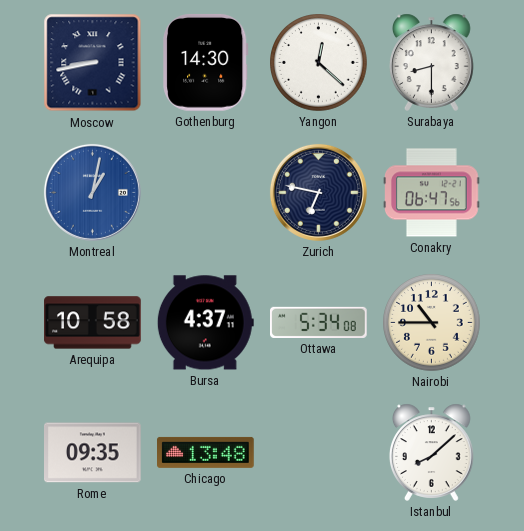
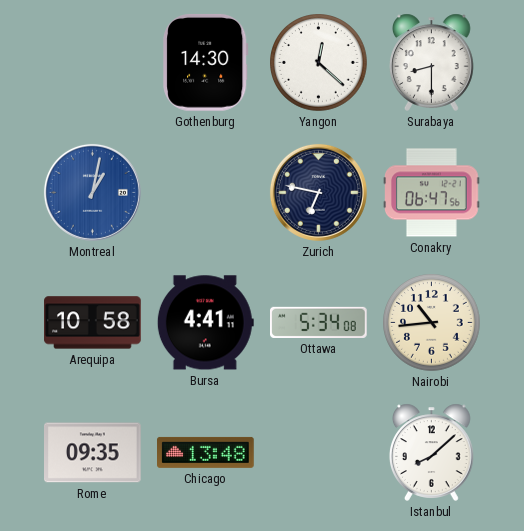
Moscow: 8:43 -> none
Bursa: 4:37 -> 4:41
Nairobi: 10:45 -> 10:44
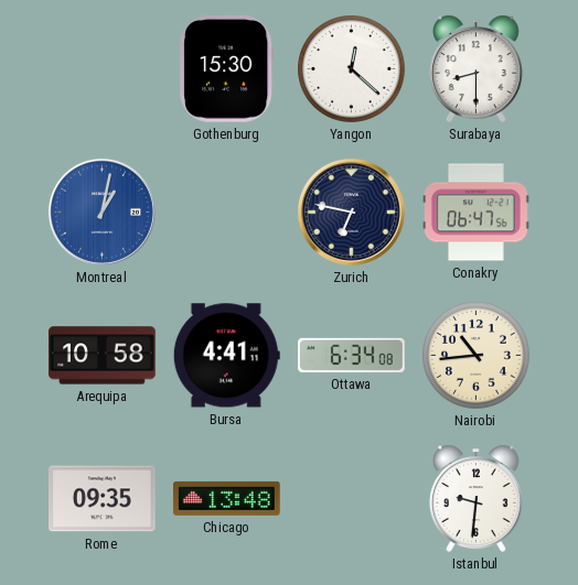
Gothenburg: 14:30 -> 15:30
Ottawa: 5:34 -> 6:34
Istanbul: 8:08 -> 9:31
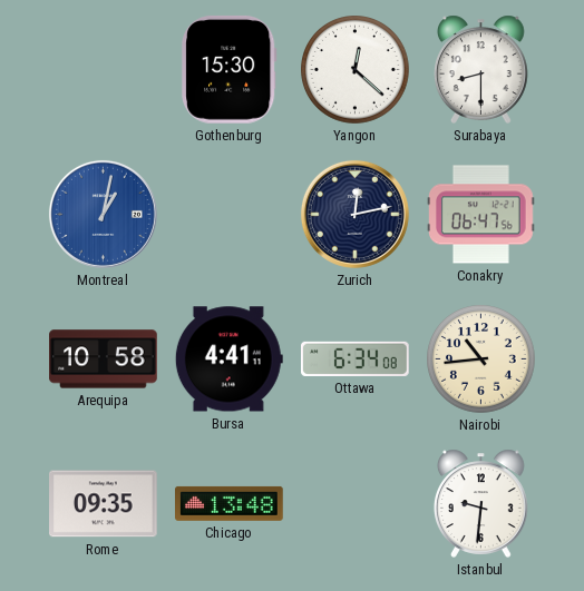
Zurich: 6:47 -> 12:13
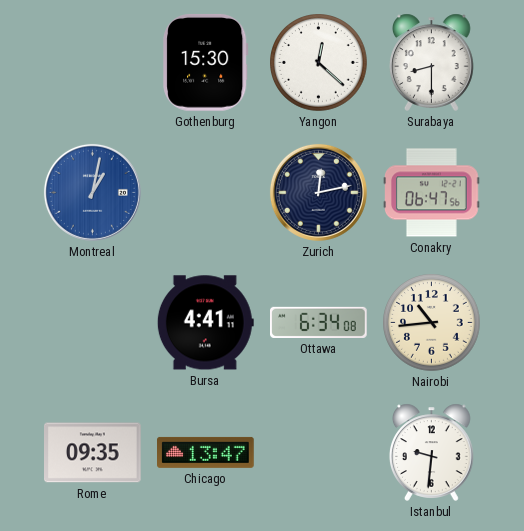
Arequipa: 10:58 -> none
Chicago: 13:48 -> 13:47
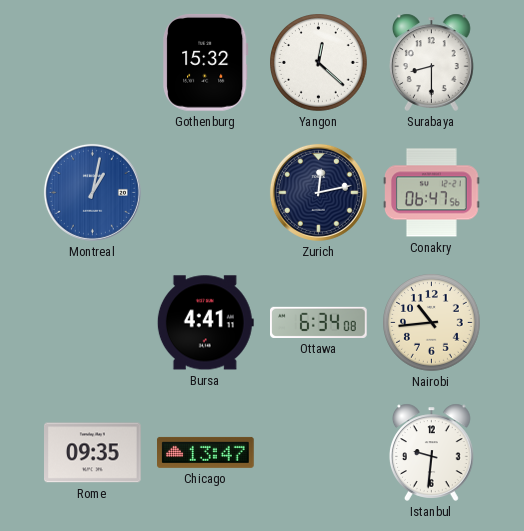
Gothenburg: 15:30 -> 15:32
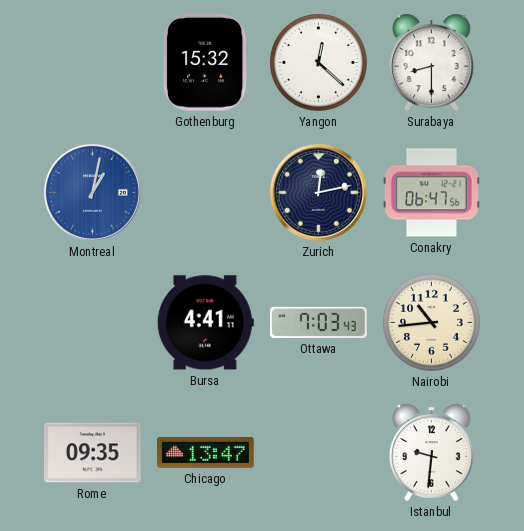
Ottawa: 6:34 -> 7:03
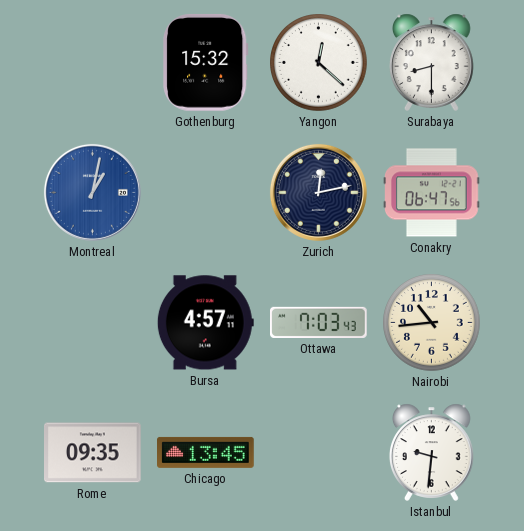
Bursa: 4:41 -> 4:57
Chicago: 13:47 -> 13:45
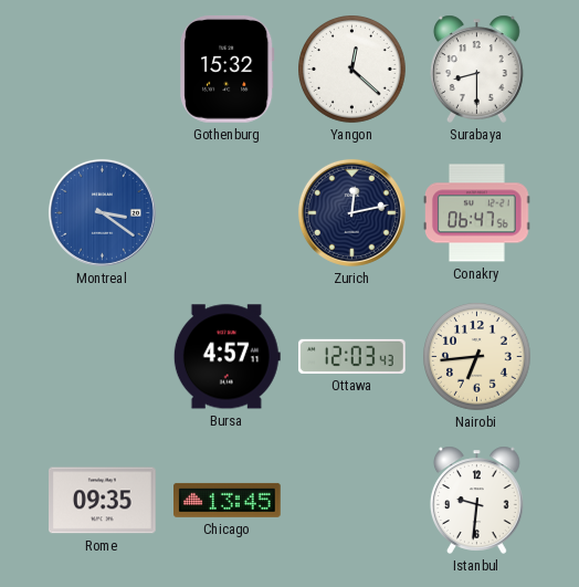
Montreal: 1:02 -> 3:21
Ottawa: 7:03 -> 12:03
Nairobi: 10:44 -> 6:44
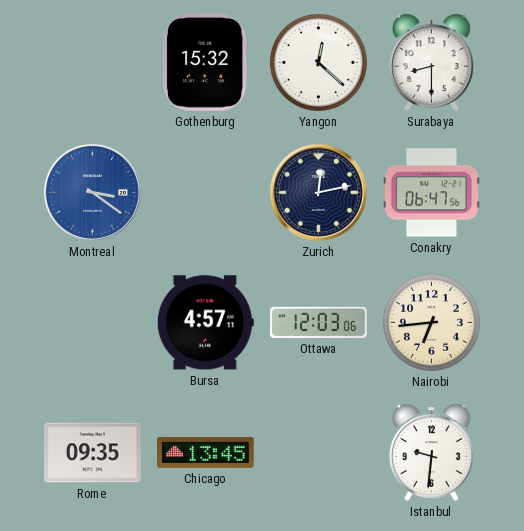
Ottawa: 12:03:43 -> 12:03:06
